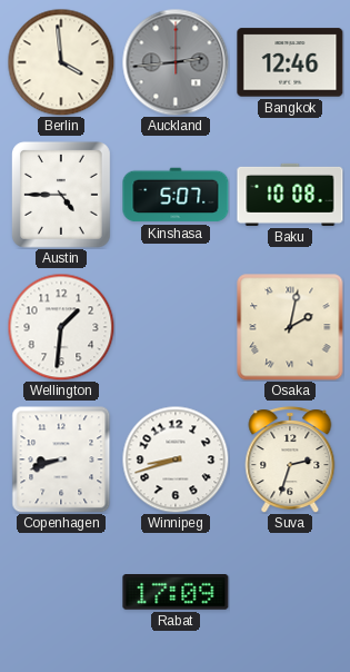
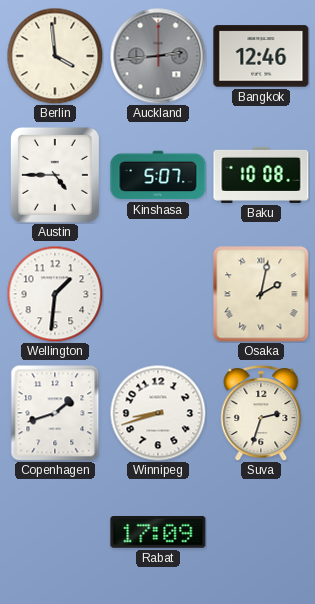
Copenhagen: 8:42 -> 1:42
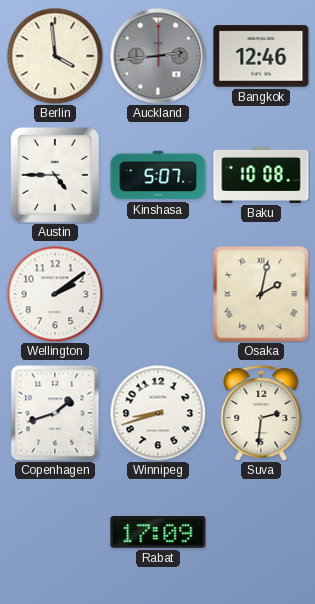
Wellington: 1:31 -> 2:09
Suva: 2:33 -> 2:31
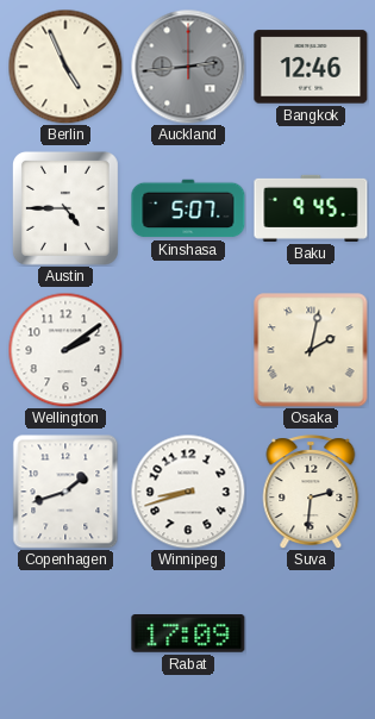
Berlin: 3:59 -> 4:56
Baku: 10:08 -> 9:45
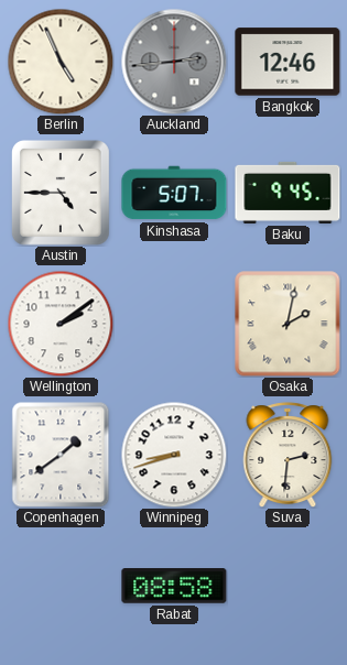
Copenhagen: 1:42 -> 1:39
Rabat: 17:09 -> 08:58
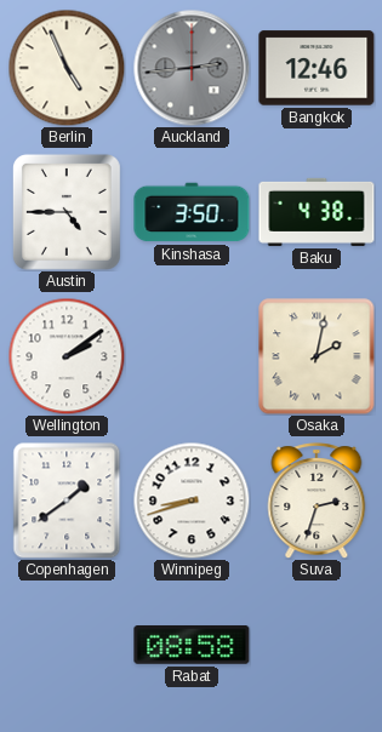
Kinshasa: 5:07 -> 3:50
Baku: 9:45 -> 4:38
Suva: 2:31 -> 2:33
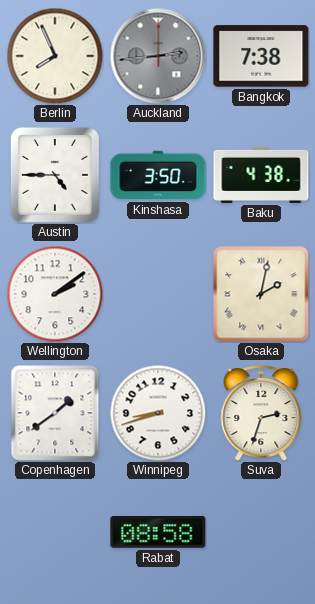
Berlin: 4:56 -> 7:56
Bangkok: 12:46 -> 7:38
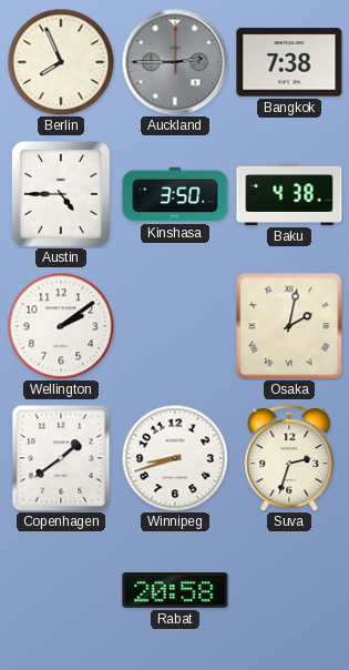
Auckland: 2:44 -> 2:45
Rabat: 08:58 -> 20:58
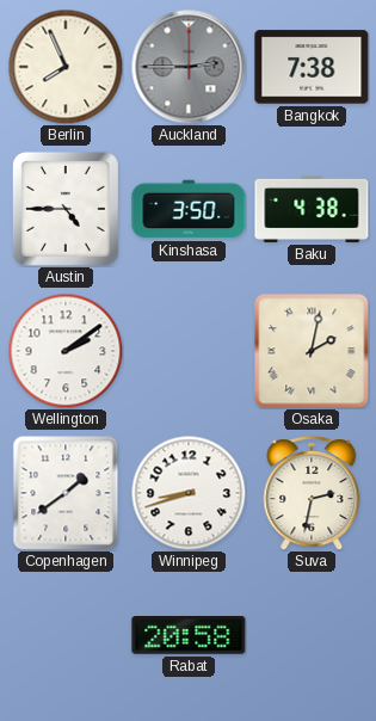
Suva: 2:33 -> 2:32
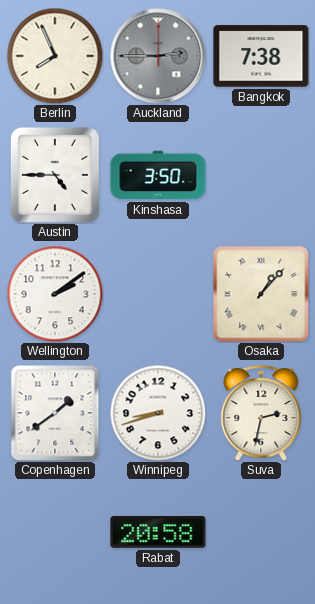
Baku: 4:38 -> none
Osaka: 2:02 -> 1:07
